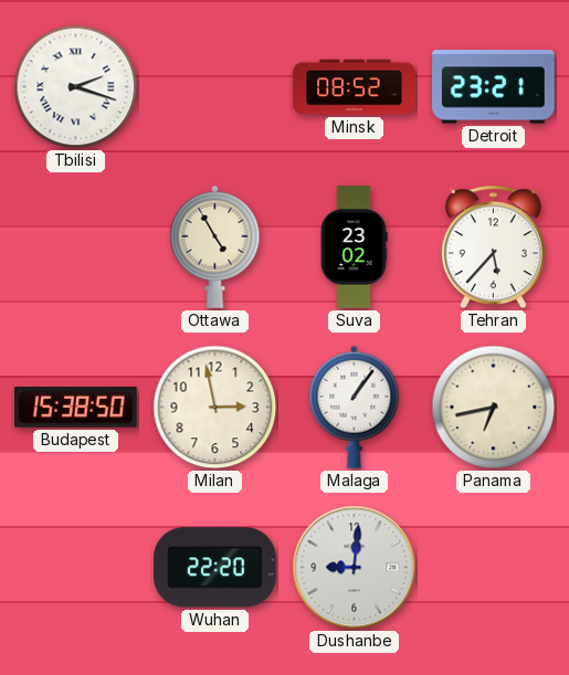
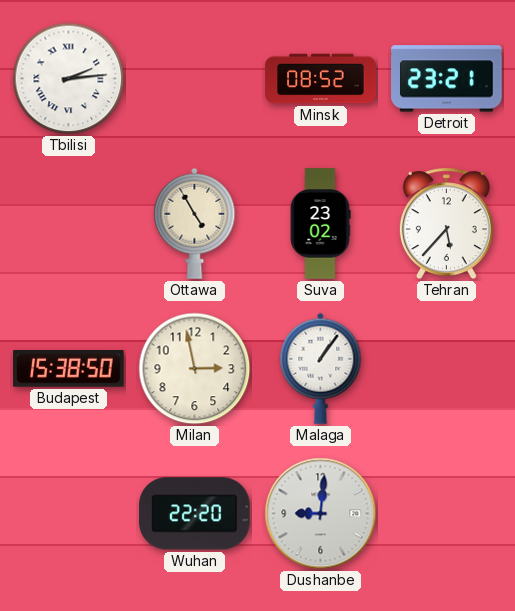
Tbilisi: 2:18 -> 2:14
Panama: 6:43 -> none
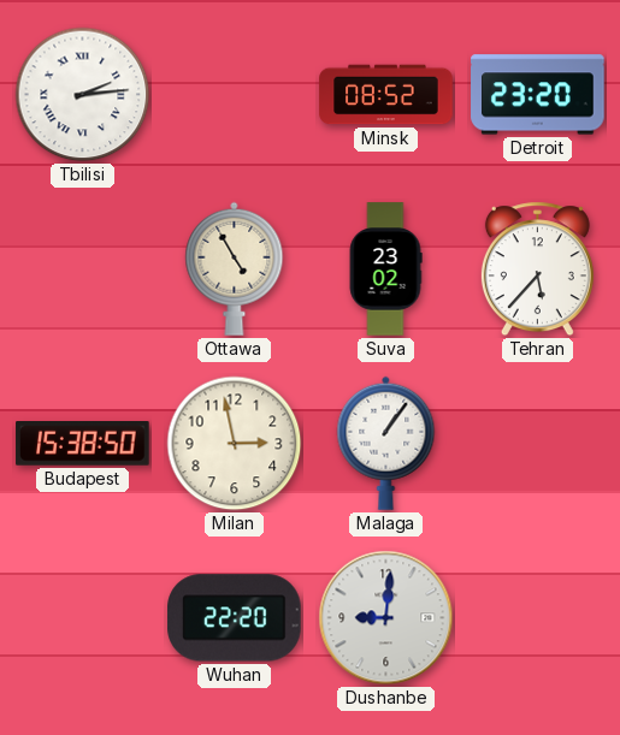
Detroit: 23:21 -> 23:20
